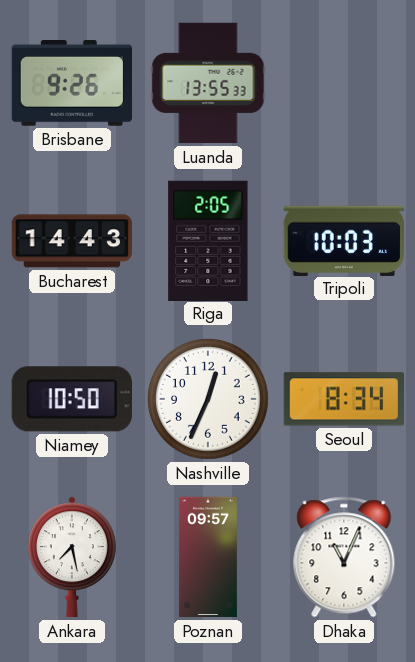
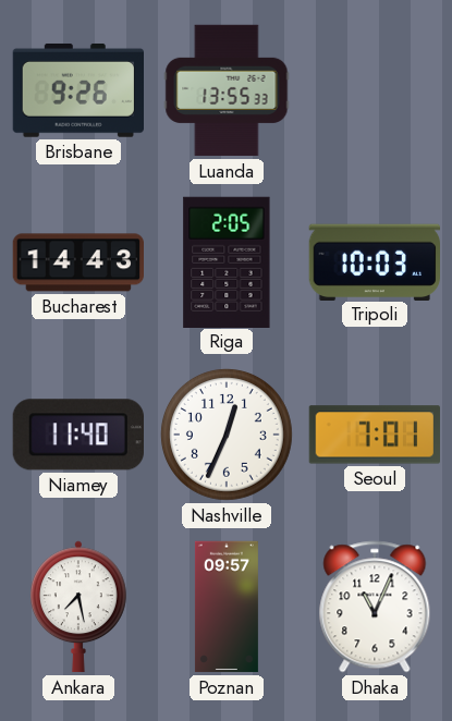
Niamey: 10:50 -> 11:40
Seoul: 8:34 -> 7:01
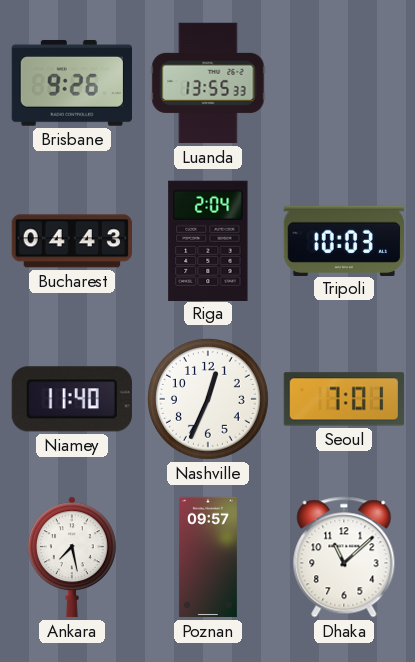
Bucharest: 14:43 -> 04:43
Riga: 2:05 -> 2:04
Dhaka: 11:04 -> 11:08
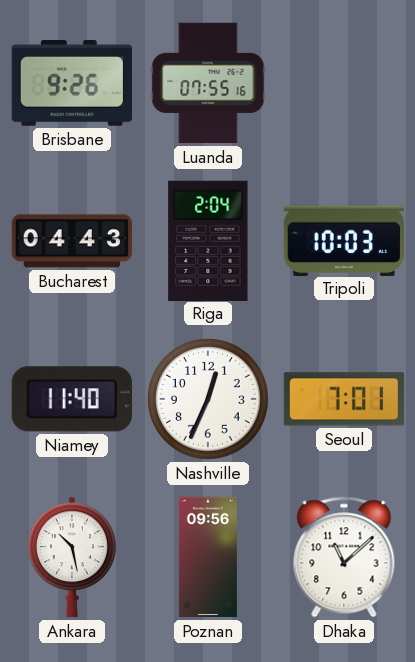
Luanda: 13:55 -> 07:55
Ankara: 7:28 -> 10:28
Poznan: 09:57 -> 09:56
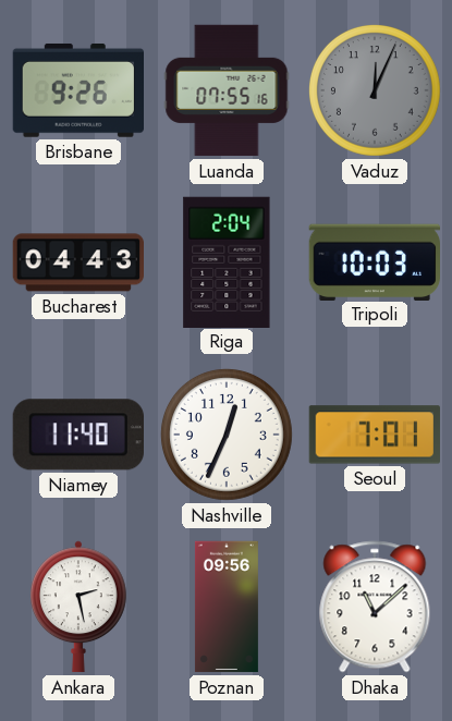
Vaduz: none -> 12:04
Ankara: 10:28 -> 2:28
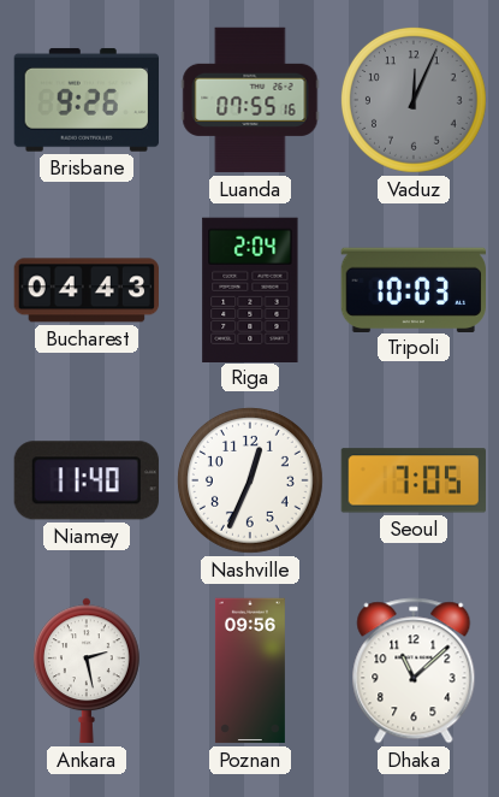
Seoul: 7:01 -> 7:05
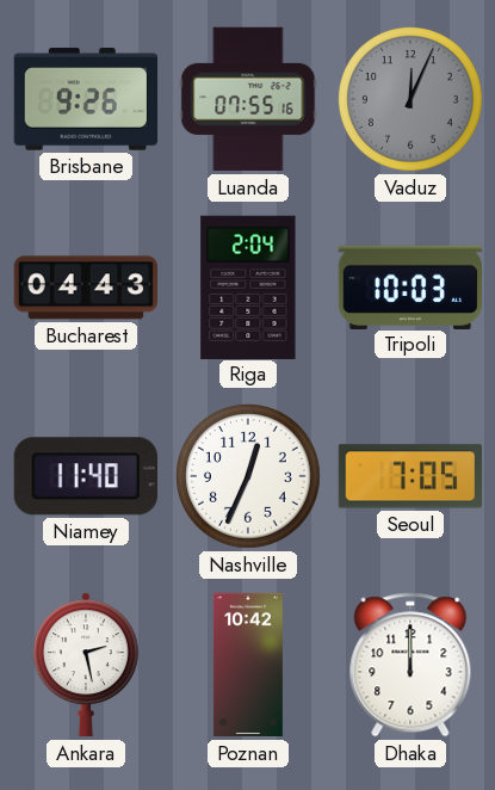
Poznan: 09:56 -> 10:42
Dhaka: 11:08 -> 12:00
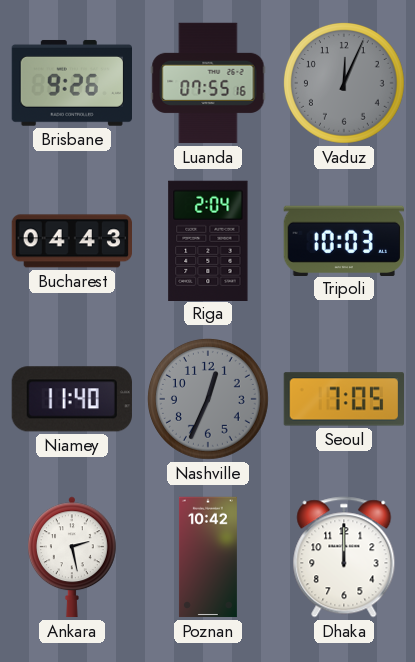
Nashville dial: white -> grey
